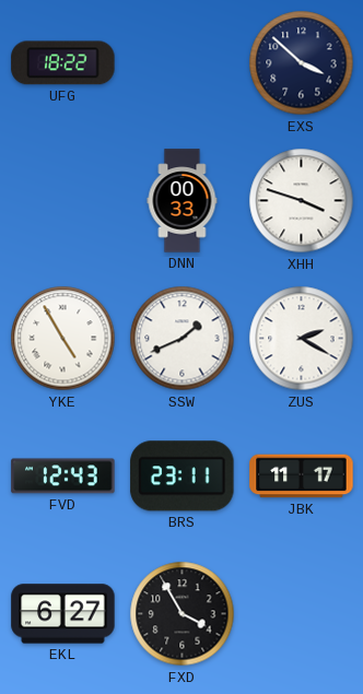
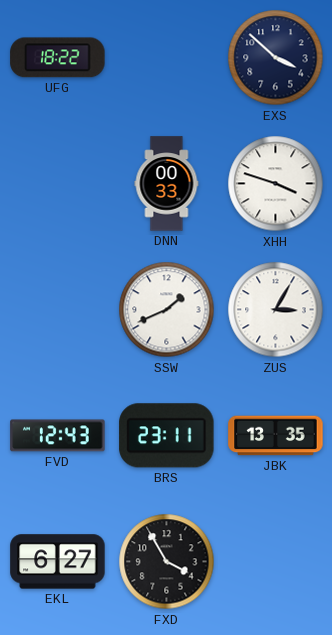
YKE: 4:55 -> none
ZUS: 2:20 -> 3:05
JBK: 11:17 -> 13:35
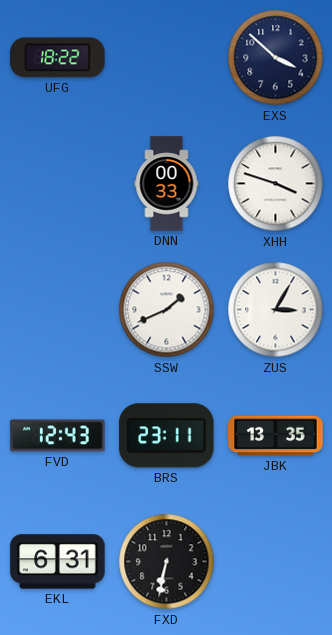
EKL: 6:27 -> 6:31
FXD: 3:55 -> 6:32
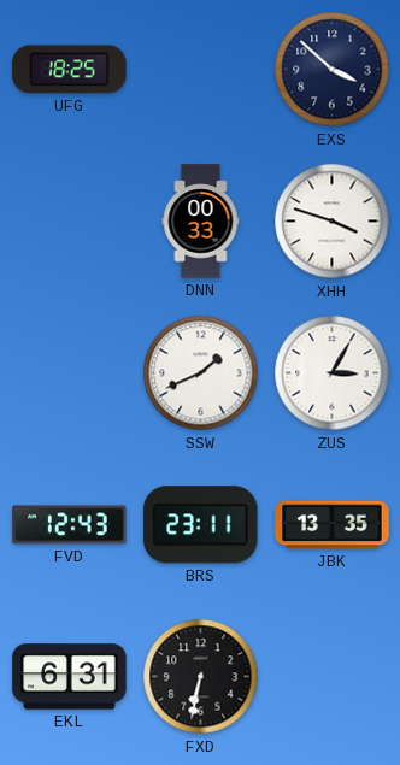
UFG: 18:22 -> 18:25
